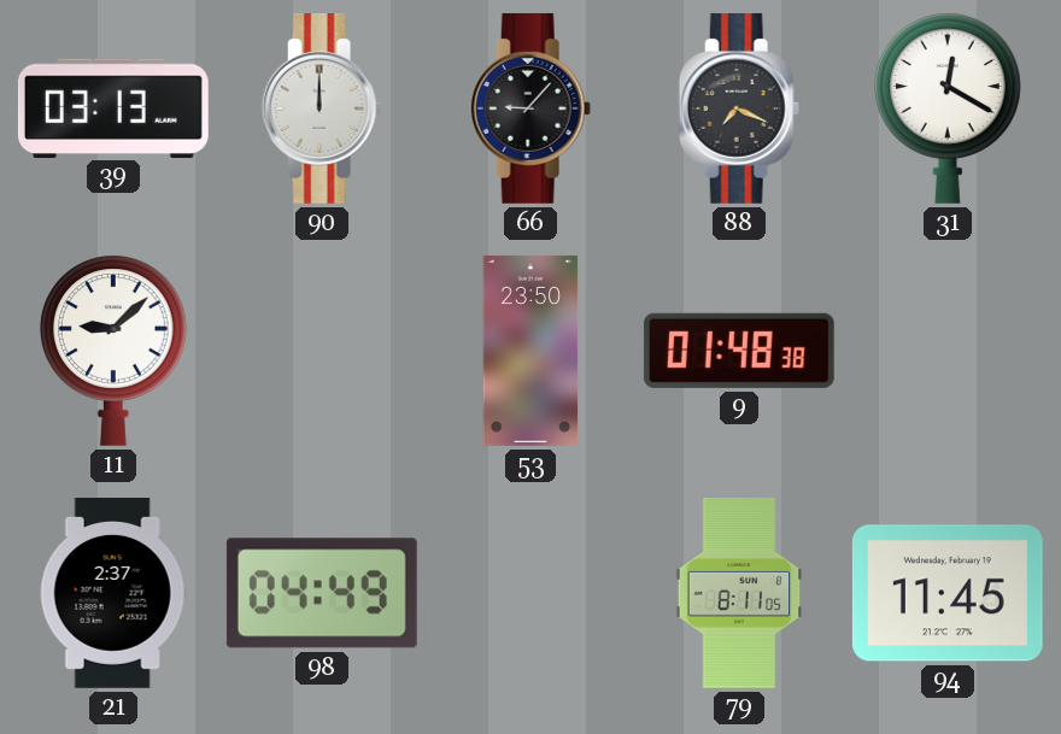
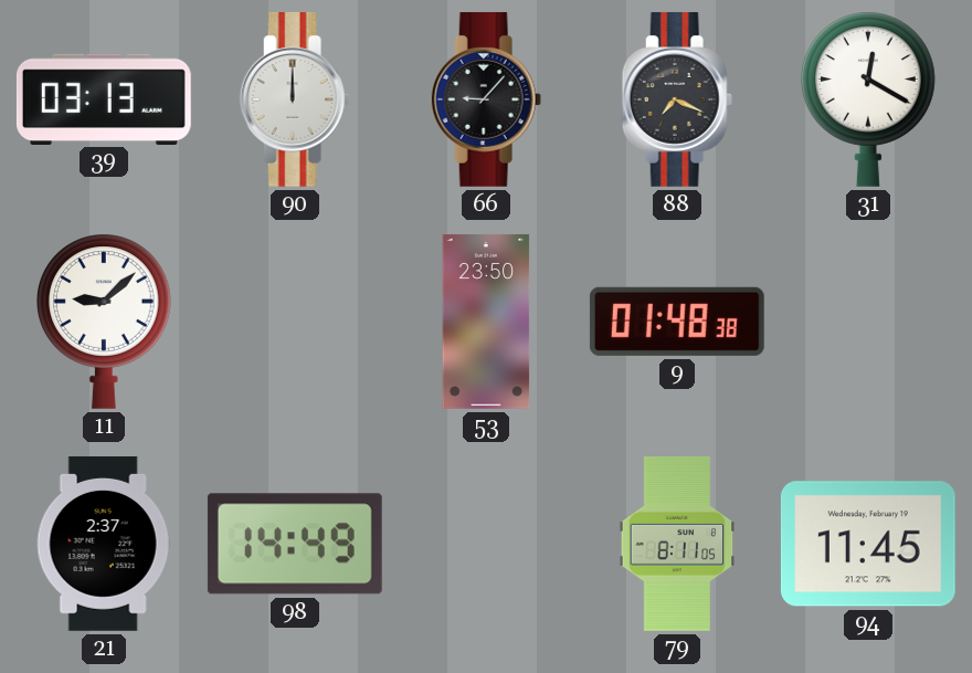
98: 04:49 -> 14:49
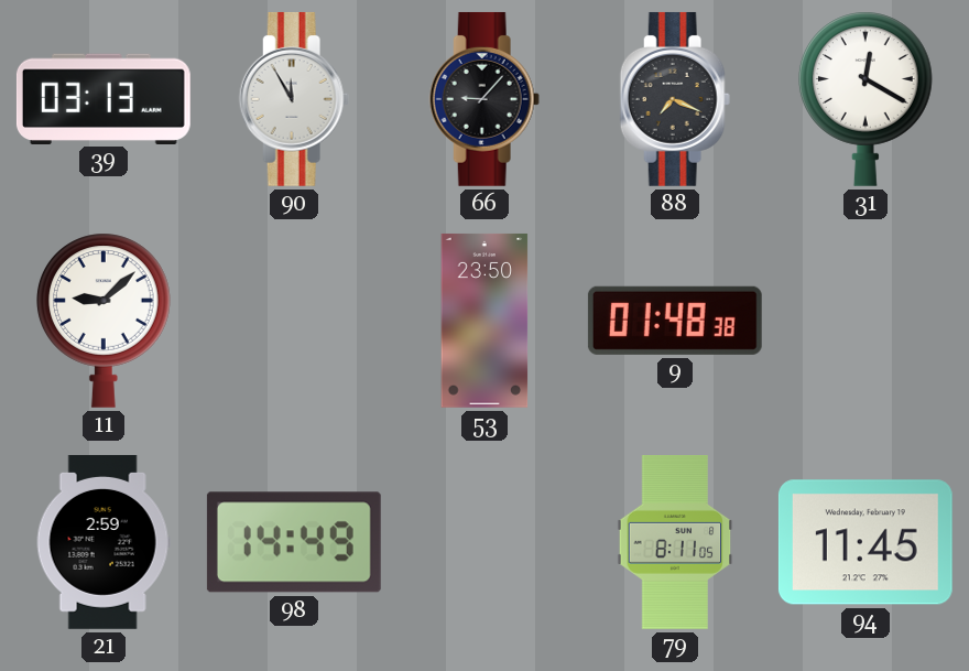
90: 12:00 -> 11:55
21: 2:37 -> 2:59
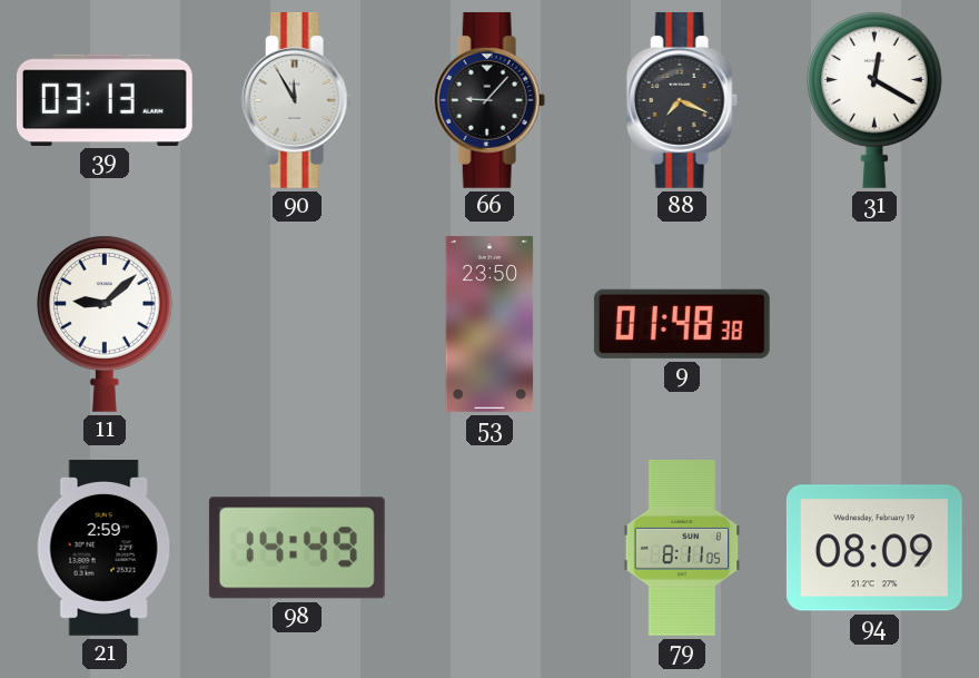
94: 11:45 -> 08:09
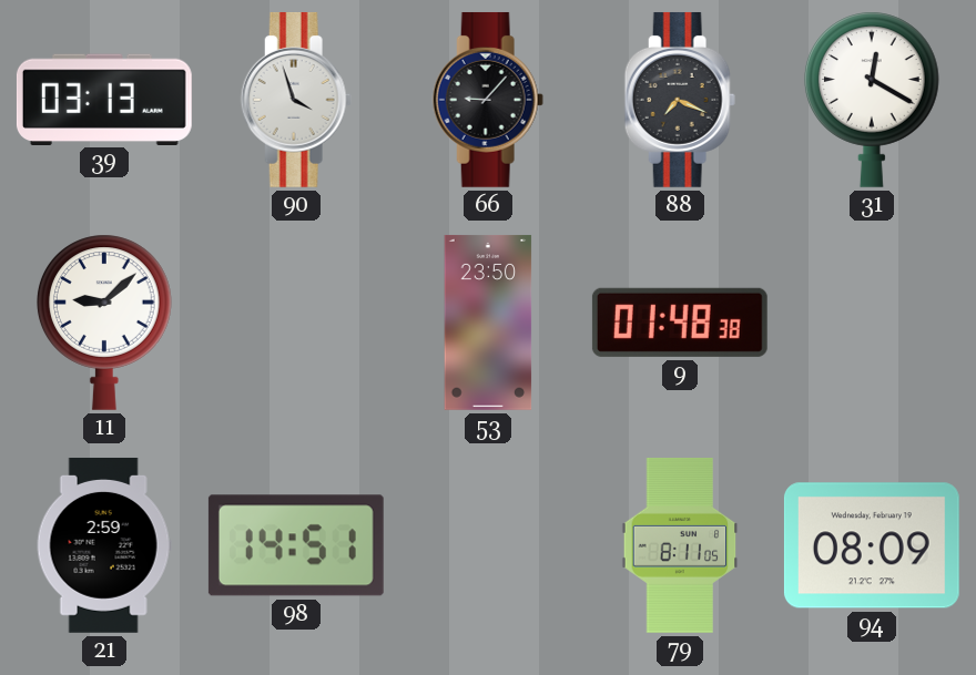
90: 11:55 -> 3:57
98: 14:49 -> 14:51
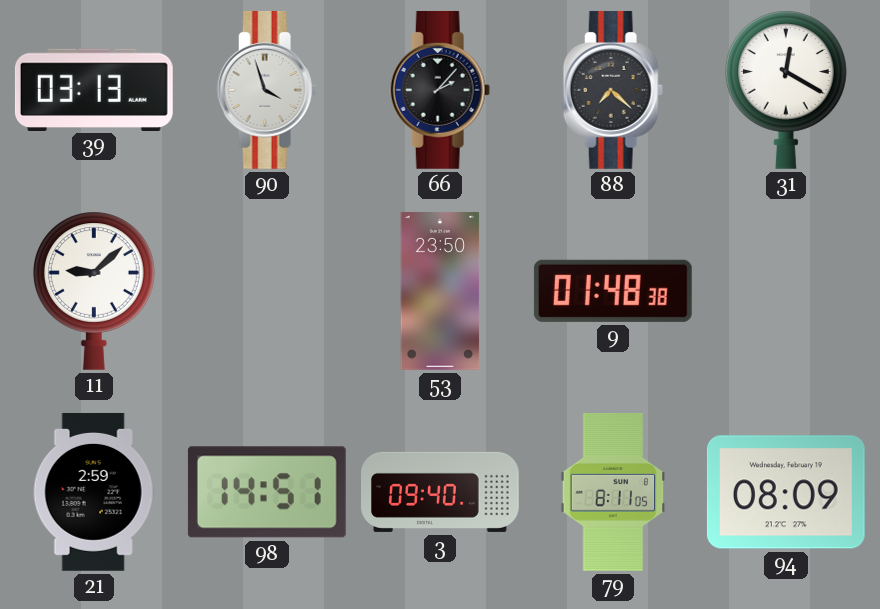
66: 9:07 -> 2:07
88: 7:19 -> 7:22
3: none -> 09:40
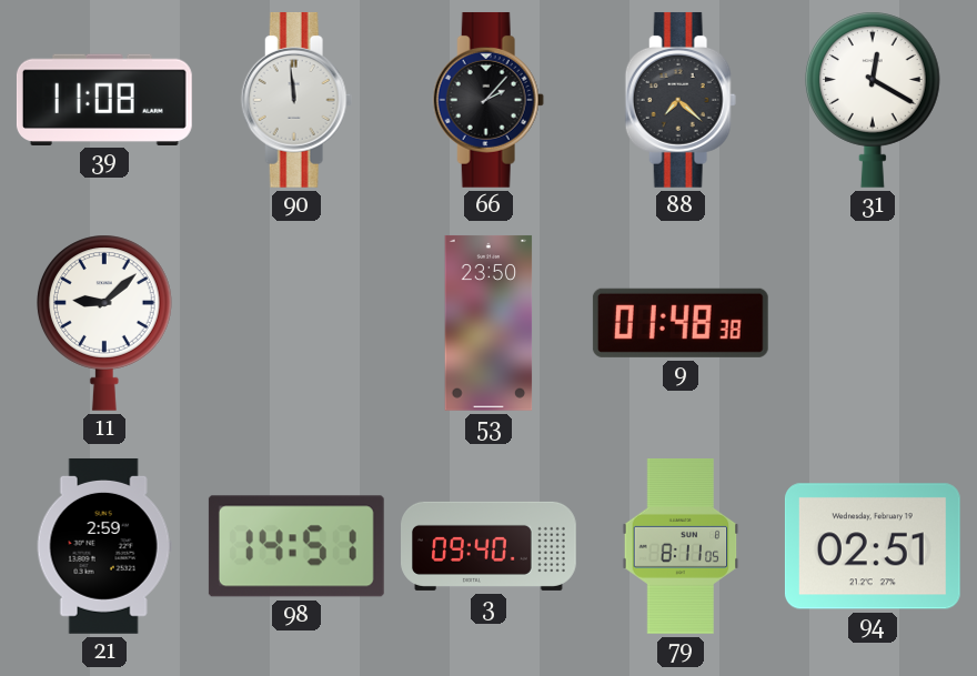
39: 03:13 -> 11:08
90: 3:57 -> 11:59
94: 08:09 -> 02:51
